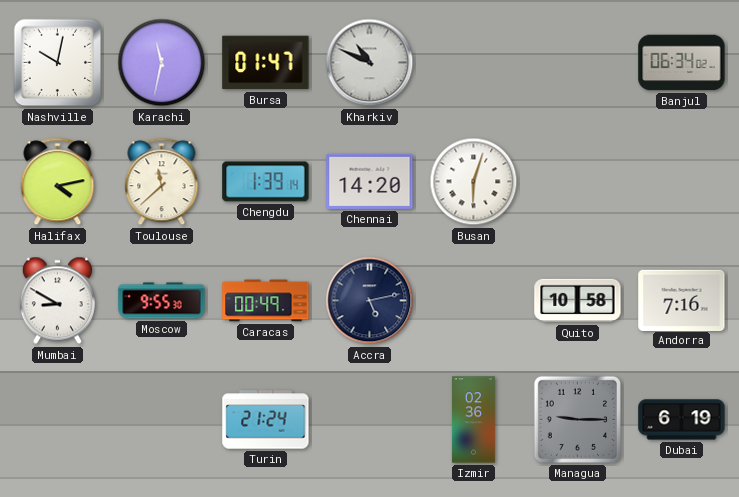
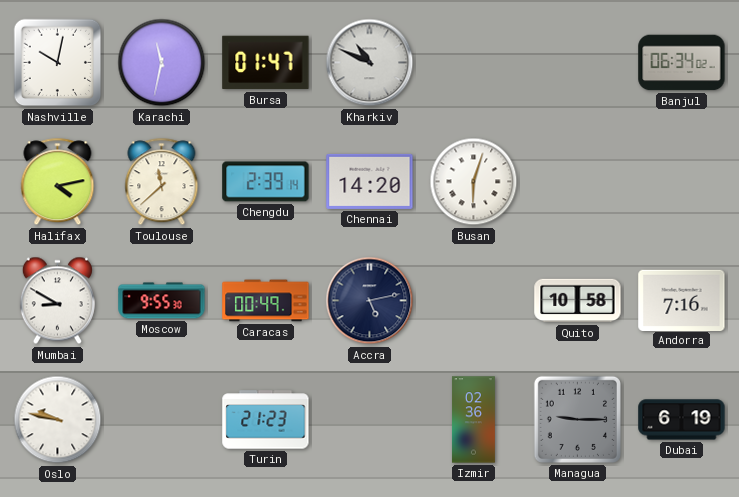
Chengdu: 1:39 -> 2:39
Oslo: none -> 9:47
Turin: 21:24 -> 21:23
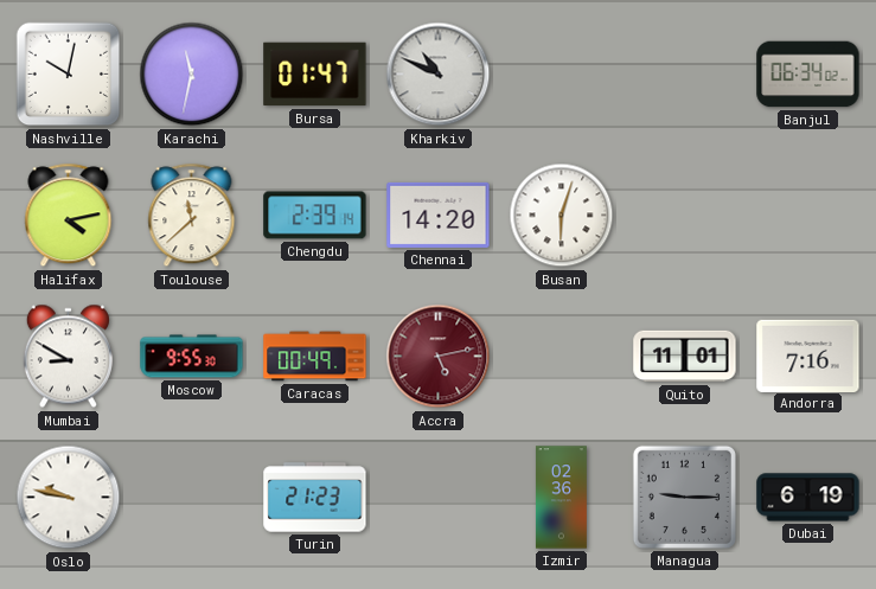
Accra dial: navy -> burgundy
Quito: 10:58 -> 11:01
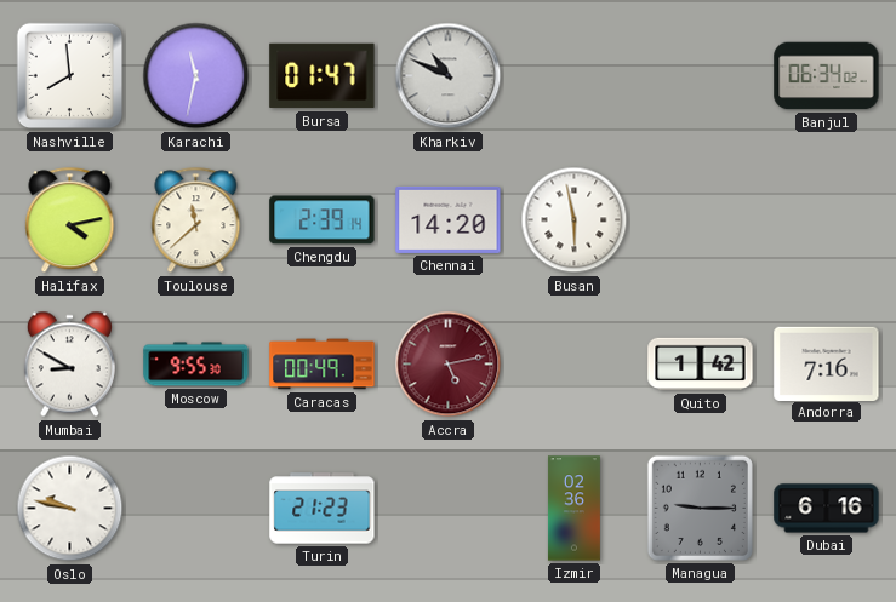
Nashville: 10:02 -> 7:59
Busan: 6:03 -> 5:58
Quito: 11:01 -> 1:42
Dubai: 6:19 -> 6:16
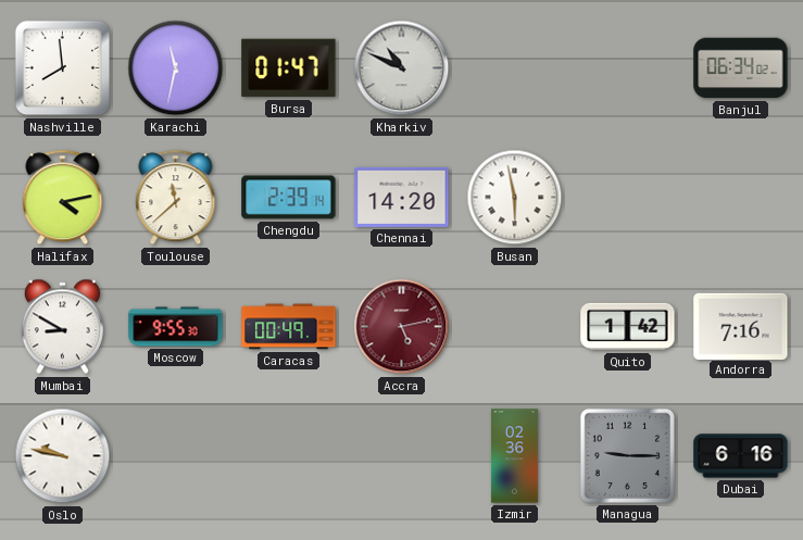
Turin: 21:23 -> none
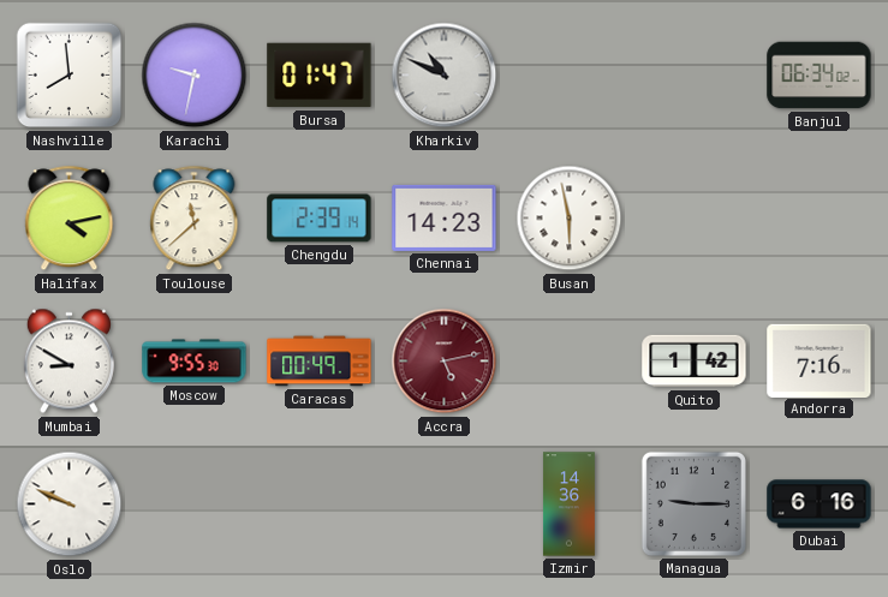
Karachi: 11:32 -> 9:32
Chennai: 14:20 -> 14:23
Oslo: 9:47 -> 9:49
Izmir: 02:36 -> 14:36
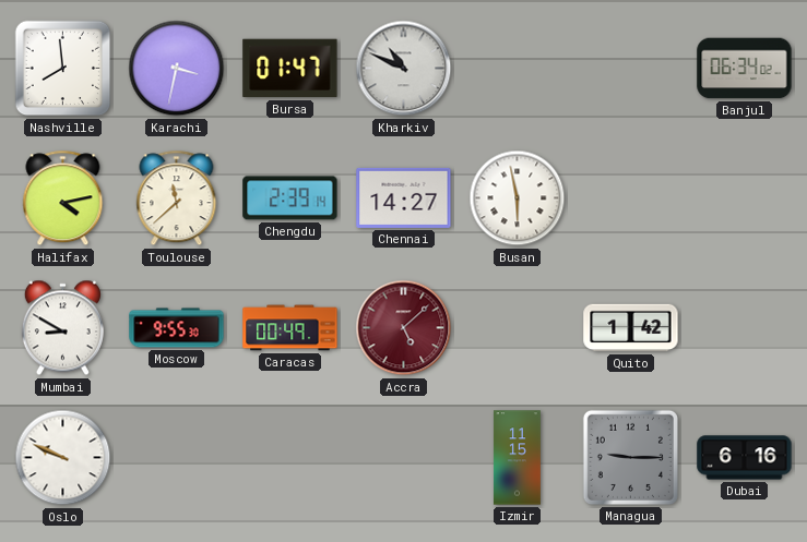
Karachi: 9:32 -> 3:32
Chennai: 14:23 -> 14:27
Accra: 5:13 -> 5:08
Andorra: 7:16 -> none
Izmir: 14:36 -> 11:15
